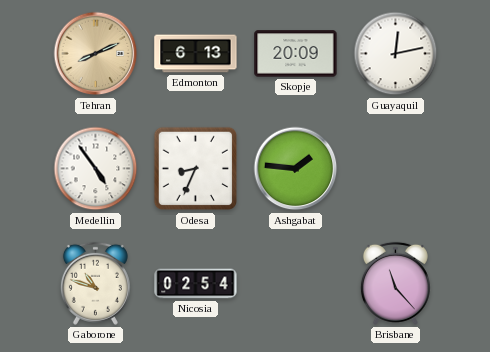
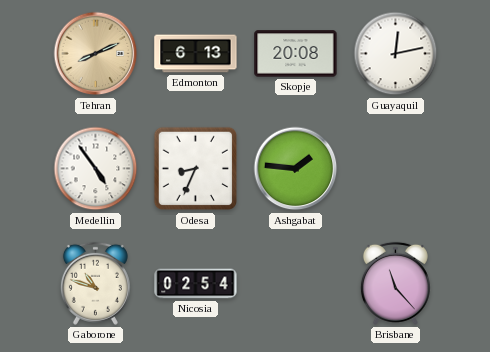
Skopje: 20:09 -> 20:08
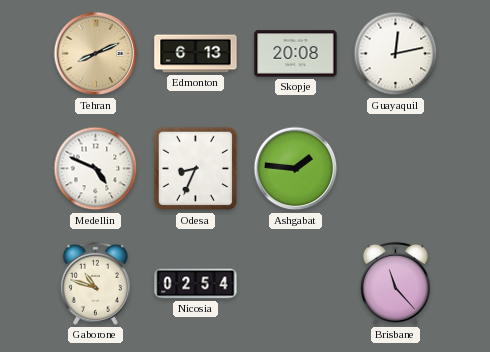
Medellin: 4:54 -> 4:49
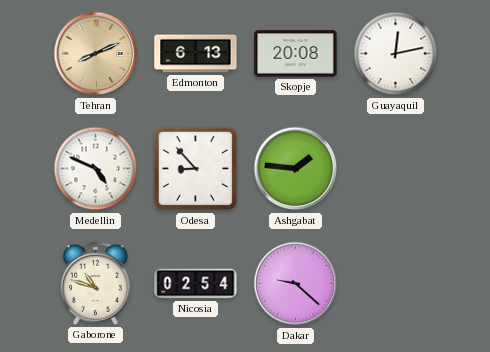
Odesa: 8:34 -> 8:53
Dakar: none -> 9:22
Brisbane: 11:23 -> none
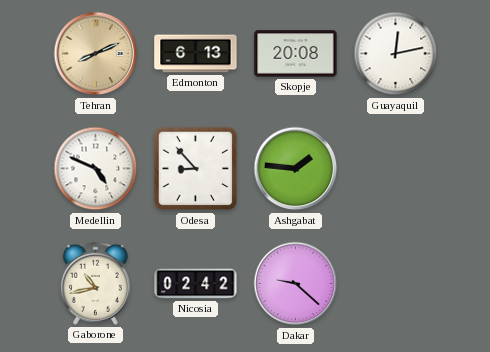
Gaborone: 10:48 -> 10:43
Nicosia: 02:54 -> 02:42
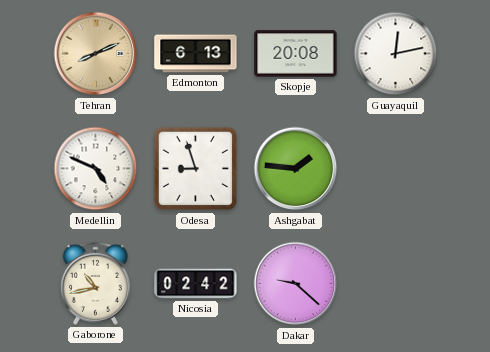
Odesa: 8:53 -> 8:57
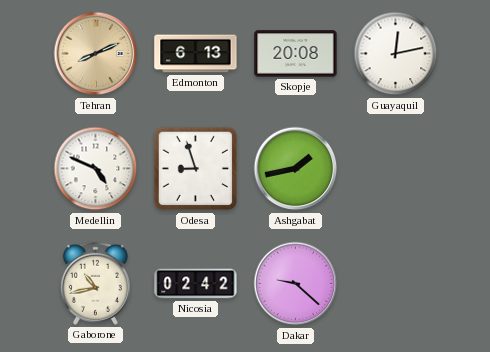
Ashgabat: 1:46 -> 1:43
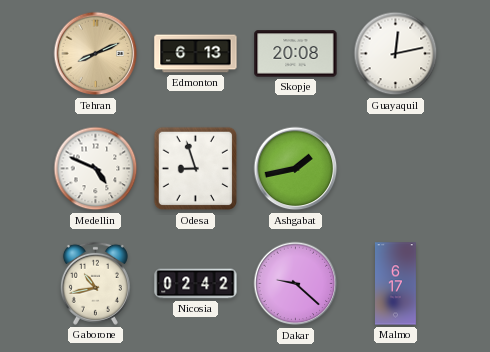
Malmo: none -> 6:17
